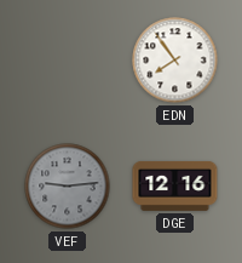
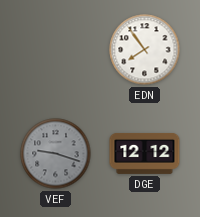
VEF: 9:14 -> 9:18
DGE: 12:16 -> 12:12
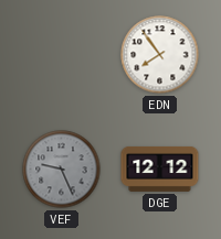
VEF: 9:18 -> 9:26
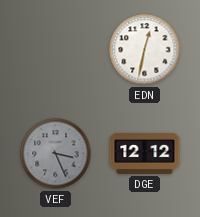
EDN: 7:54 -> 12:32
VEF: 9:26 -> 3:26
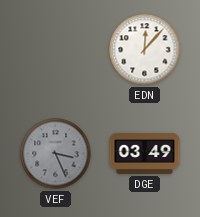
EDN: 12:32 -> 12:07
DGE: 12:12 -> 03:49
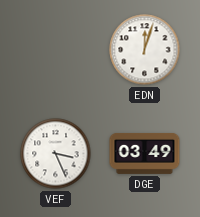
EDN: 12:07 -> 12:03
VEF dial: grey -> white
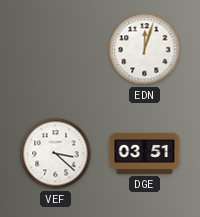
VEF: 3:26 -> 3:22
DGE: 03:49 -> 03:51
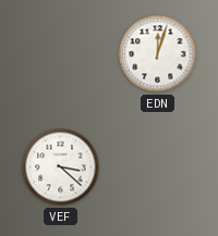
DGE: 03:51 -> none
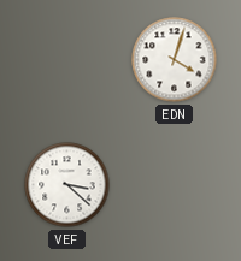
EDN: 12:03 -> 4:03
